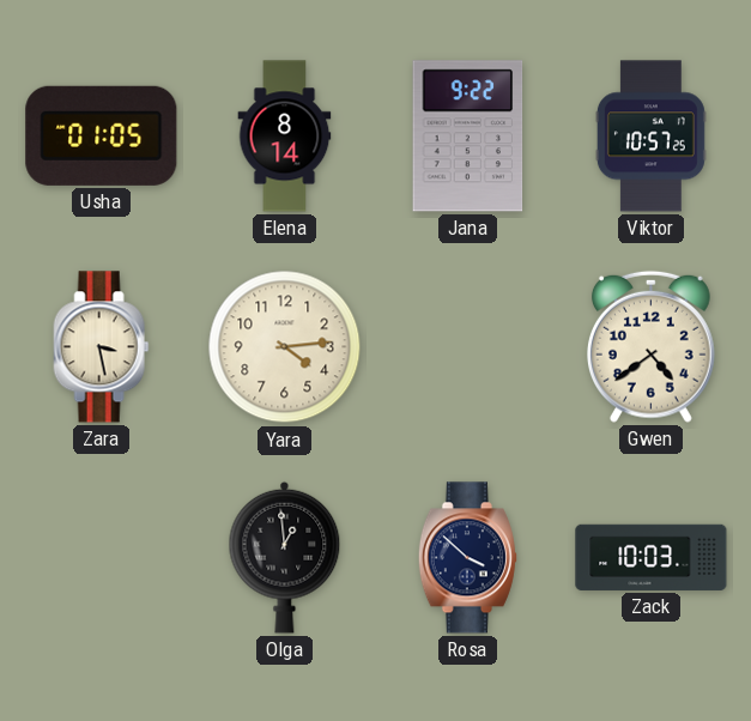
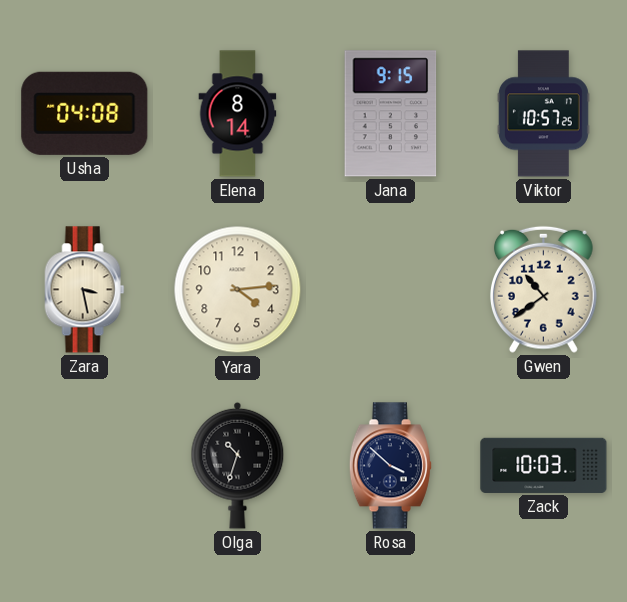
Usha: 01:05 -> 04:08
Jana: 9:22 -> 9:15
Gwen: 4:39 -> 10:39
Olga: 12:59 -> 10:33
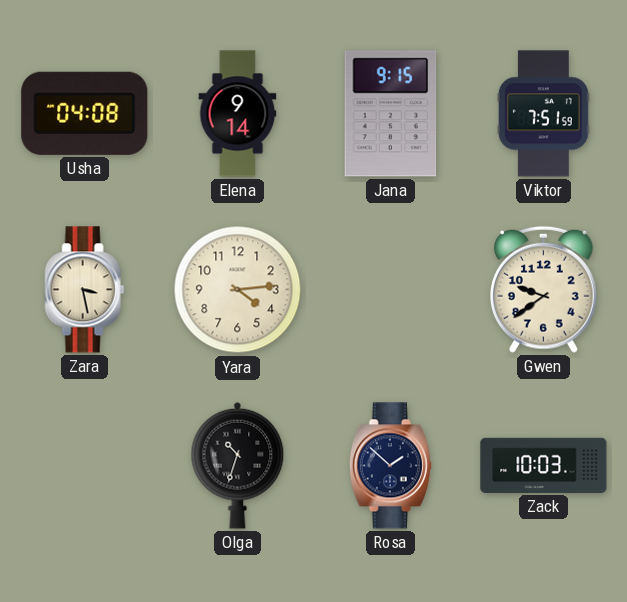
Elena: 8:14 -> 9:14
Viktor: 10:57 -> 7:51
Gwen: 10:39 -> 9:39
Rosa: 3:52 -> 1:52
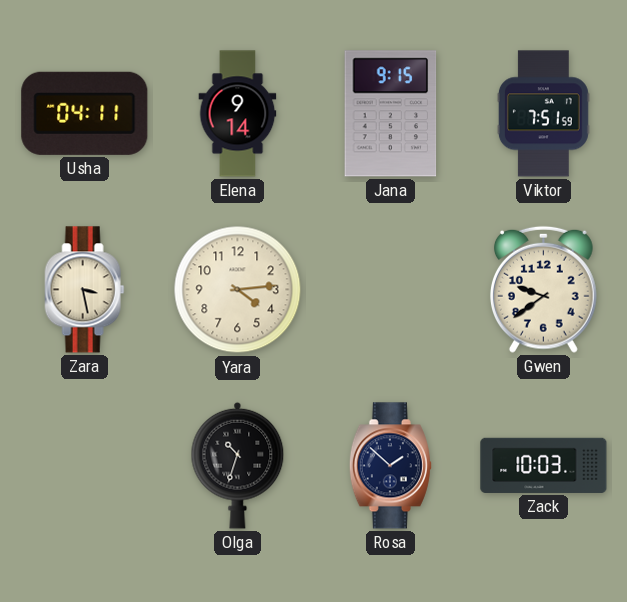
Usha: 04:08 -> 04:11
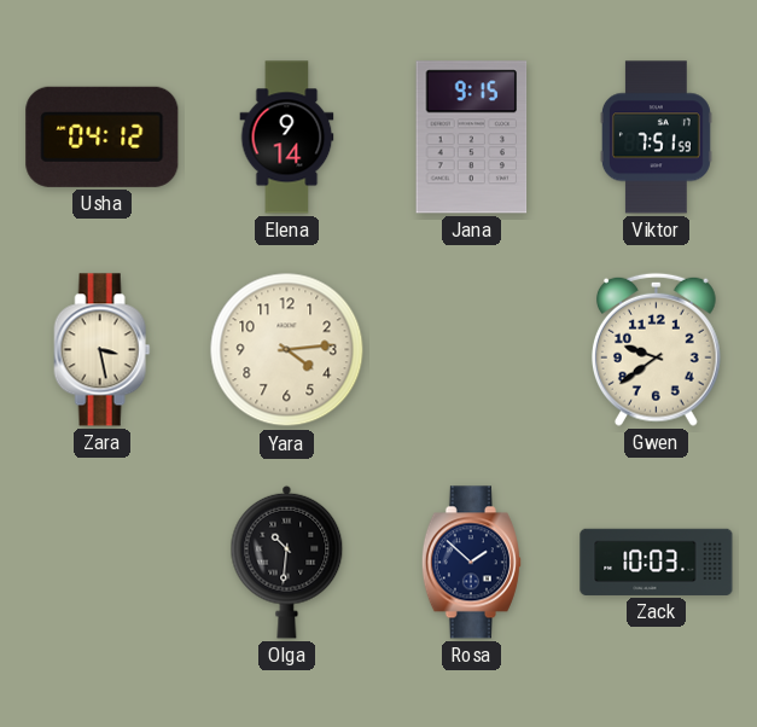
Usha: 04:11 -> 04:12
Olga: 10:33 -> 10:31
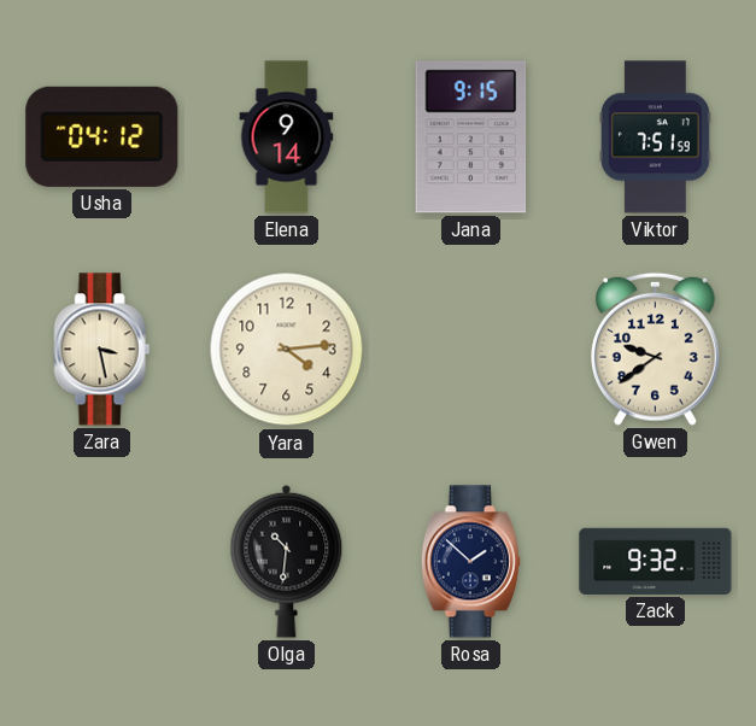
Zack: 10:03 -> 9:32
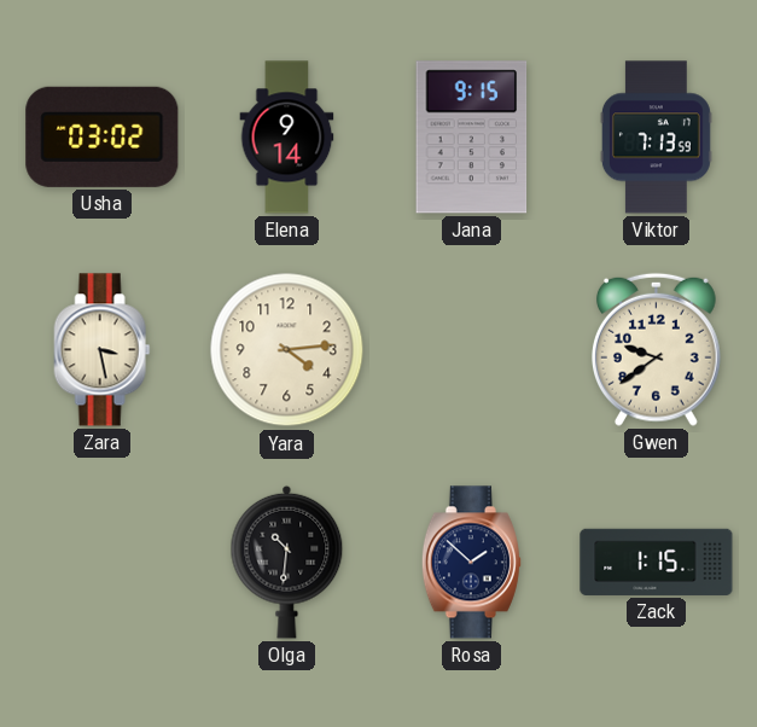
Usha: 04:12 -> 03:02
Viktor: 7:51 -> 7:13
Zack: 9:32 -> 1:15
